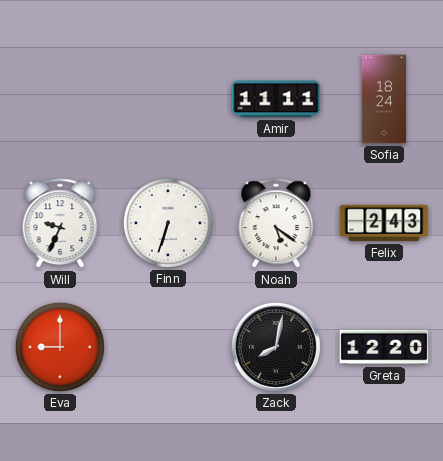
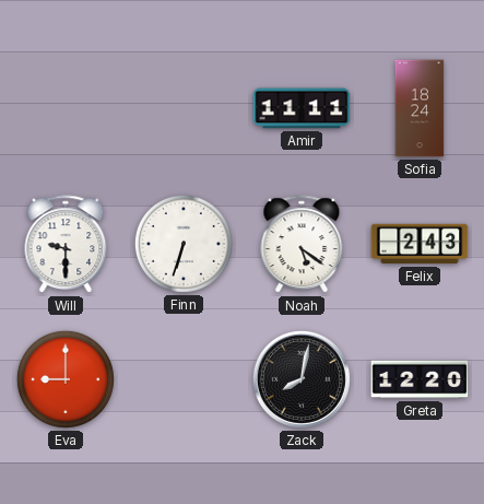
Will: 9:34 -> 9:30
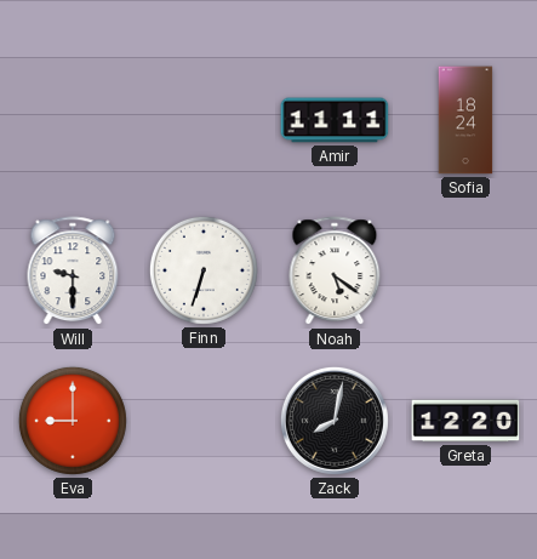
Felix: 2:43 -> none
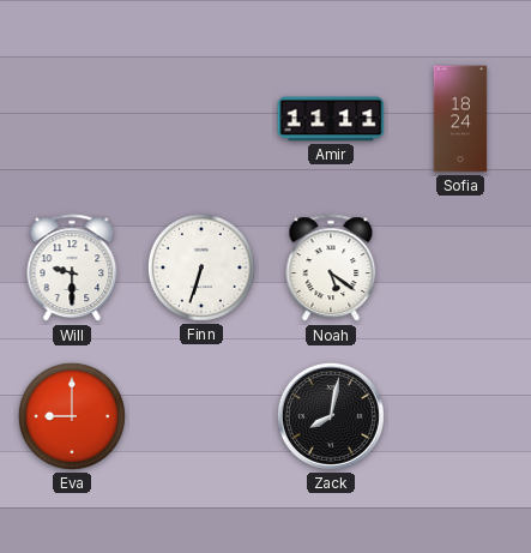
Greta: 12:20 -> none
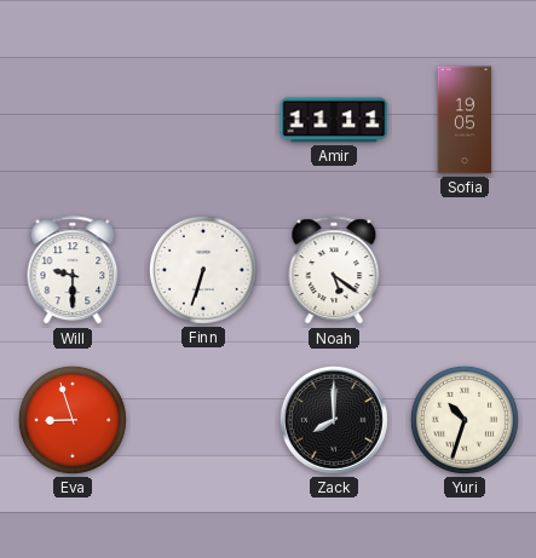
Sofia: 18:24 -> 19:05
Eva: 9:00 -> 8:57
Zack: 8:02 -> 8:00
Yuri: none -> 10:33
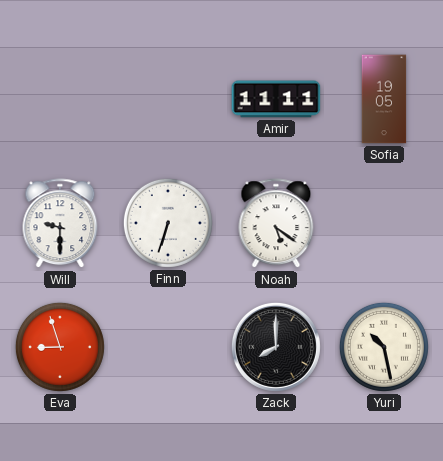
Yuri: 10:33 -> 10:28
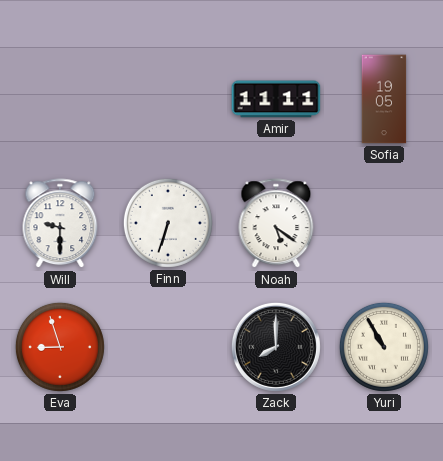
Yuri: 10:28 -> 10:55
